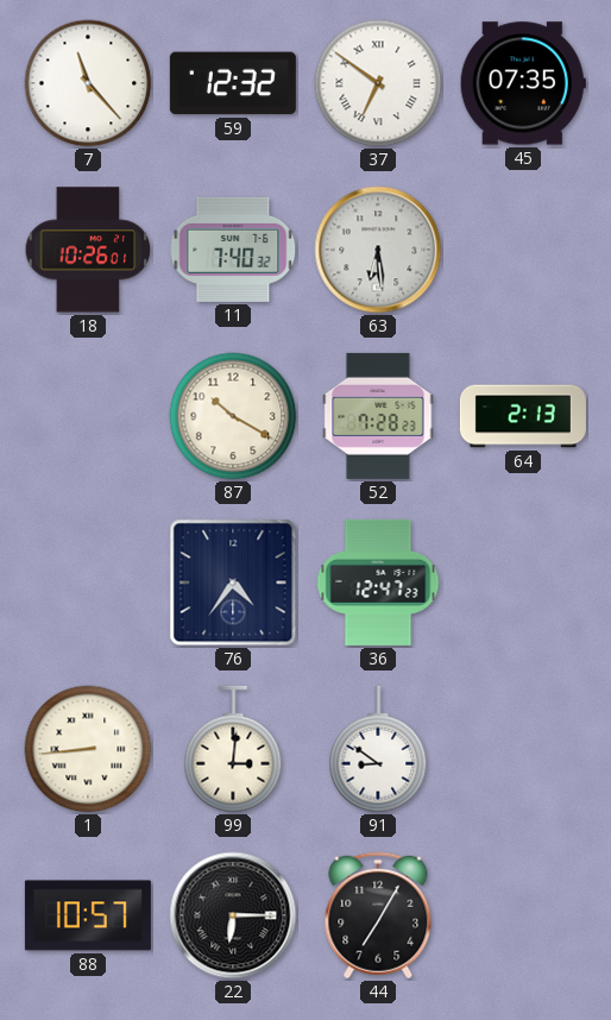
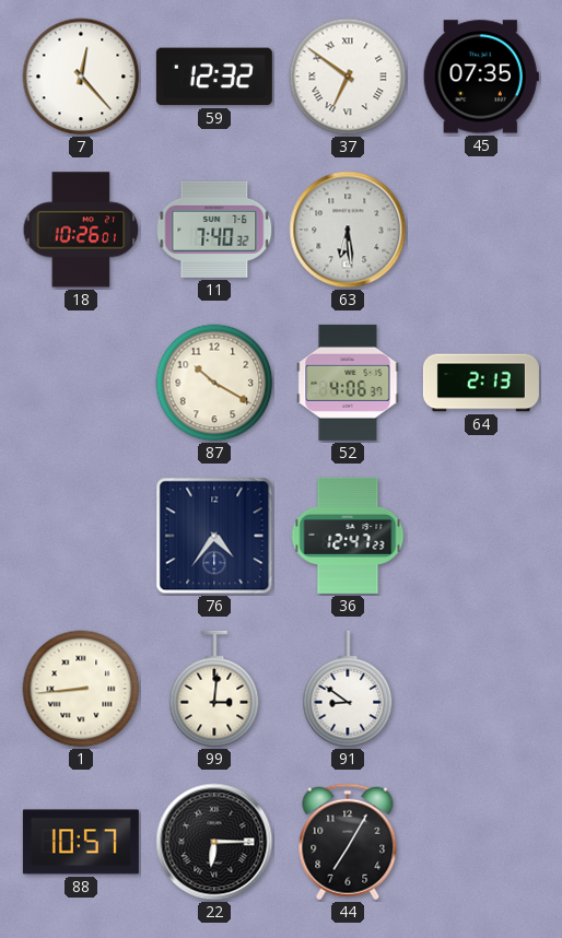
7: 11:23 -> 12:23
52: 7:28 -> 4:06
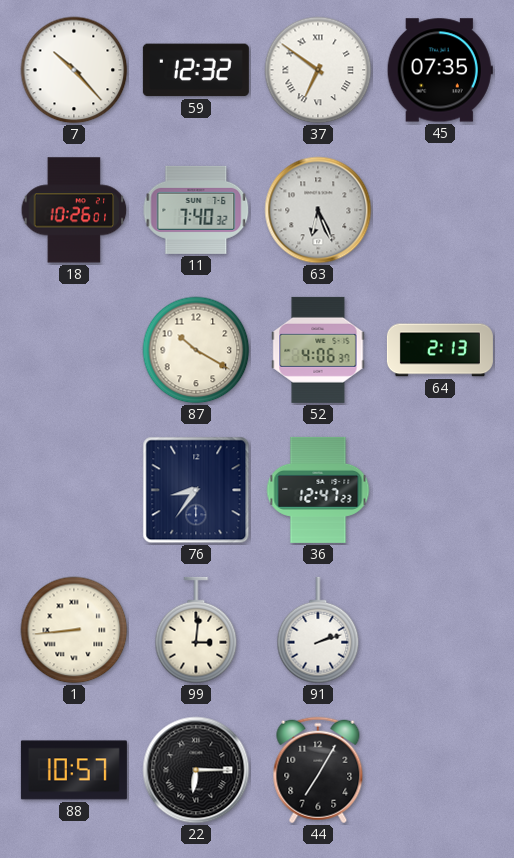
7: 12:23 -> 10:23
63: 6:29 -> 6:26
76: 4:36 -> 8:36
91: 8:51 -> 2:12
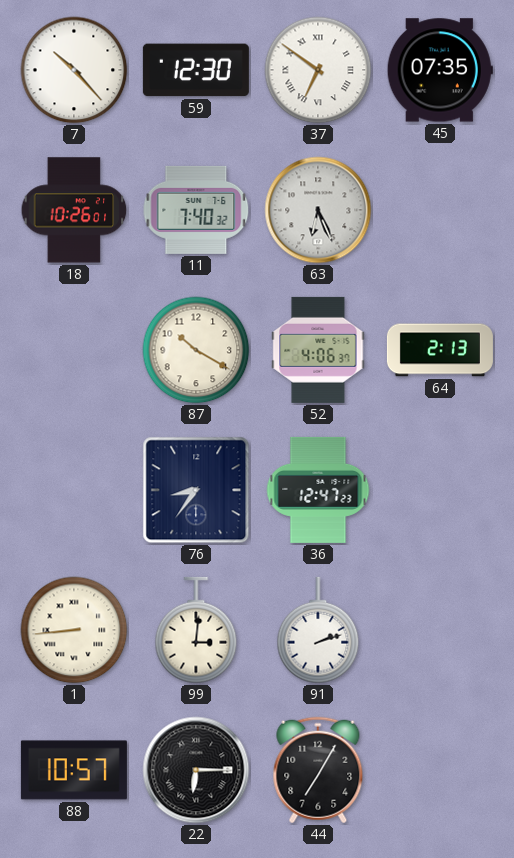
59: 12:32 -> 12:30
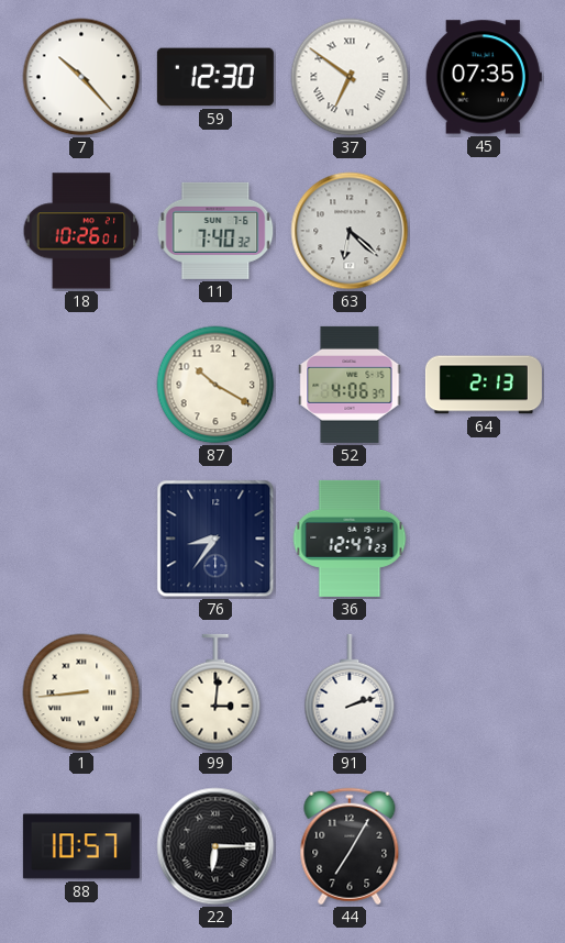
63: 6:26 -> 6:22
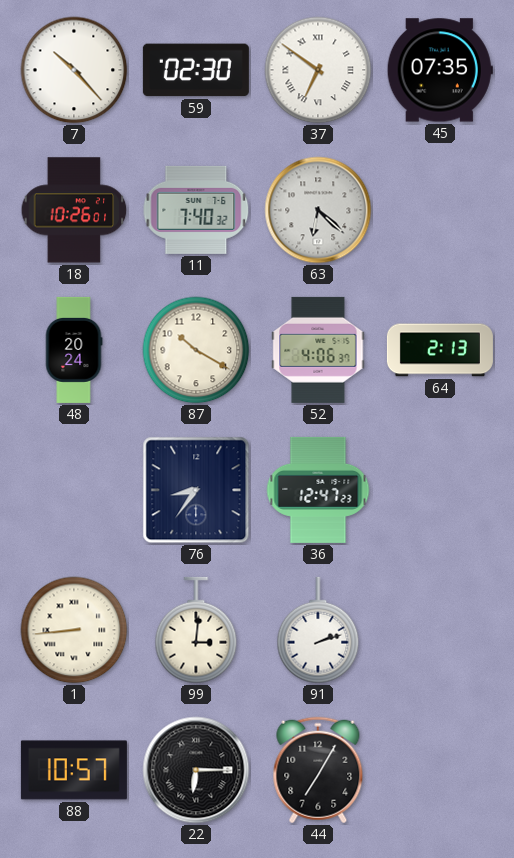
59: 12:30 -> 02:30
48: none -> 20:24
